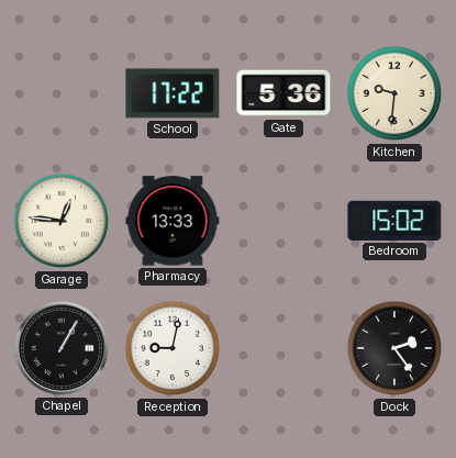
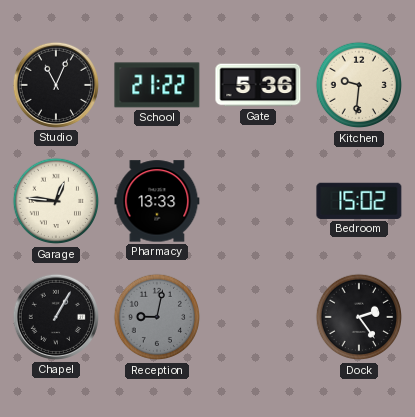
Studio: none -> 11:04
School: 17:22 -> 21:22
Reception dial: white -> grey
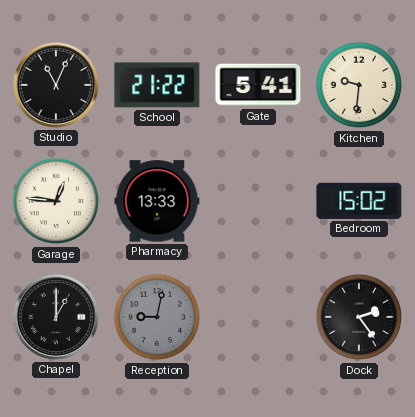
Gate: 5:36 -> 5:41
Chapel: 1:05 -> 1:00
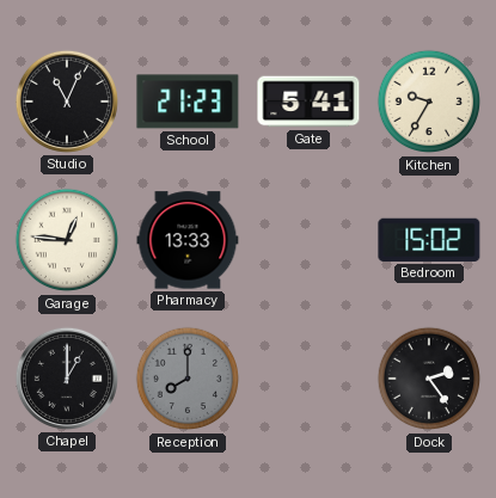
School: 21:22 -> 21:23
Kitchen: 9:31 -> 9:35
Reception: 9:02 -> 8:00
